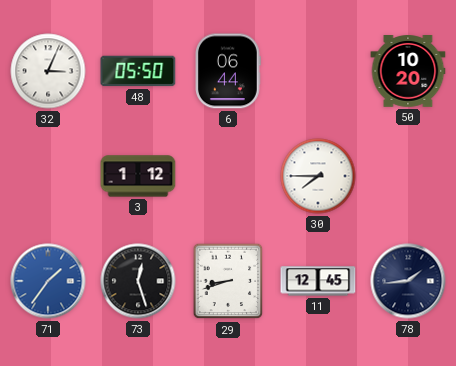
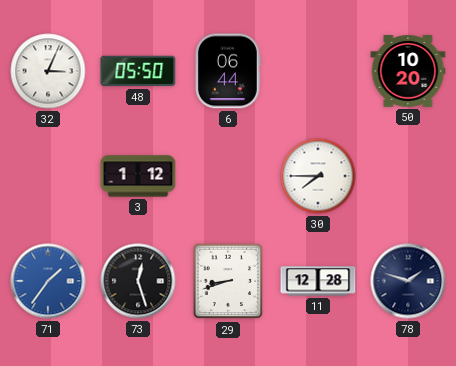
11: 12:45 -> 12:28
78: 1:44 -> 1:48
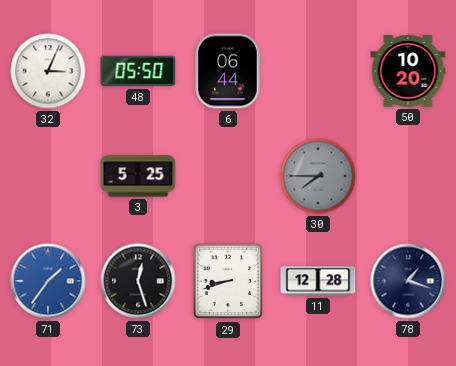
3: 1:12 -> 5:25
30 dial: white -> grey
78: 1:48 -> 1:18
